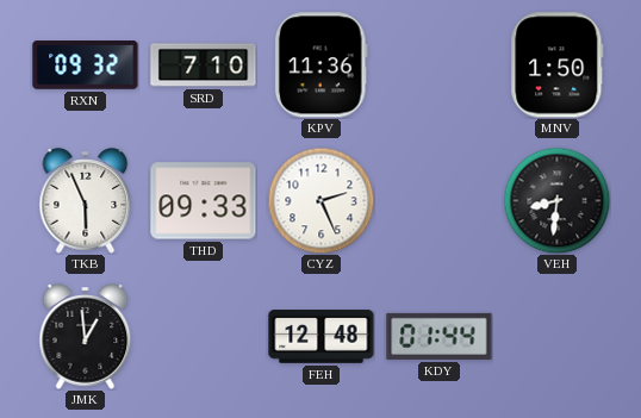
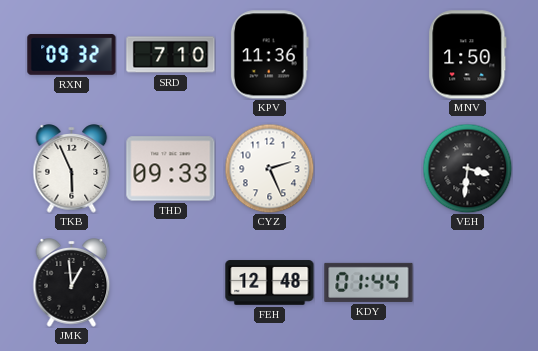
VEH: 8:31 -> 3:31
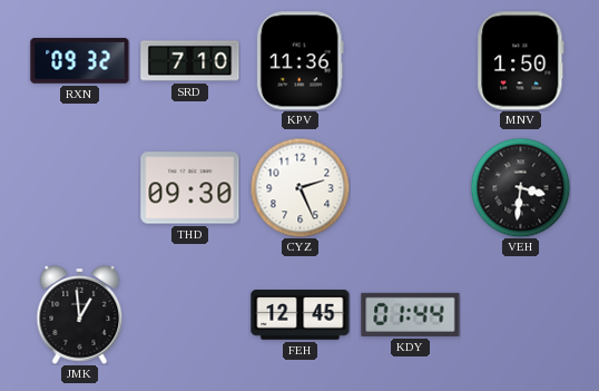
TKB: 5:56 -> none
THD: 09:33 -> 09:30
FEH: 12:48 -> 12:45
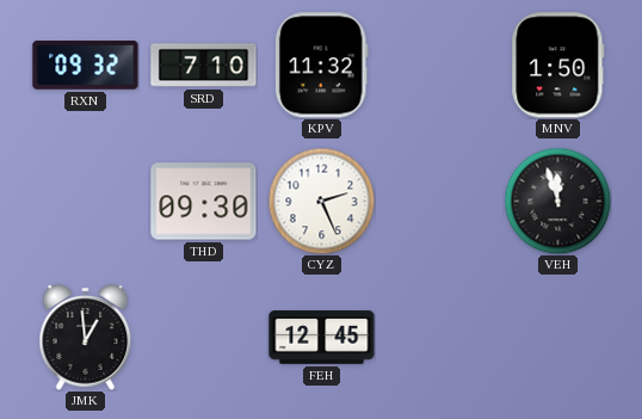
KPV: 11:36 -> 11:32
VEH: 3:31 -> 11:57
KDY: 01:44 -> none
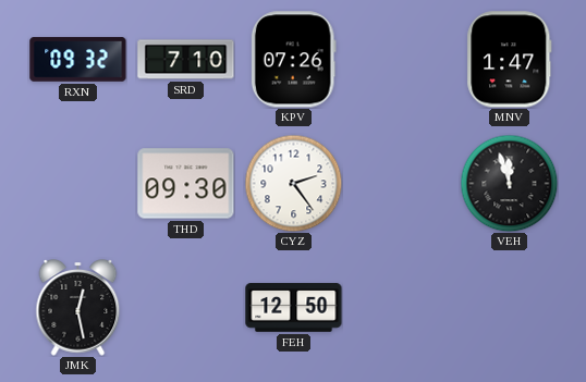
KPV: 11:32 -> 07:26
MNV: 1:50 -> 1:47
CYZ: 2:26 -> 2:24
JMK: 12:59 -> 12:28
FEH: 12:45 -> 12:50
